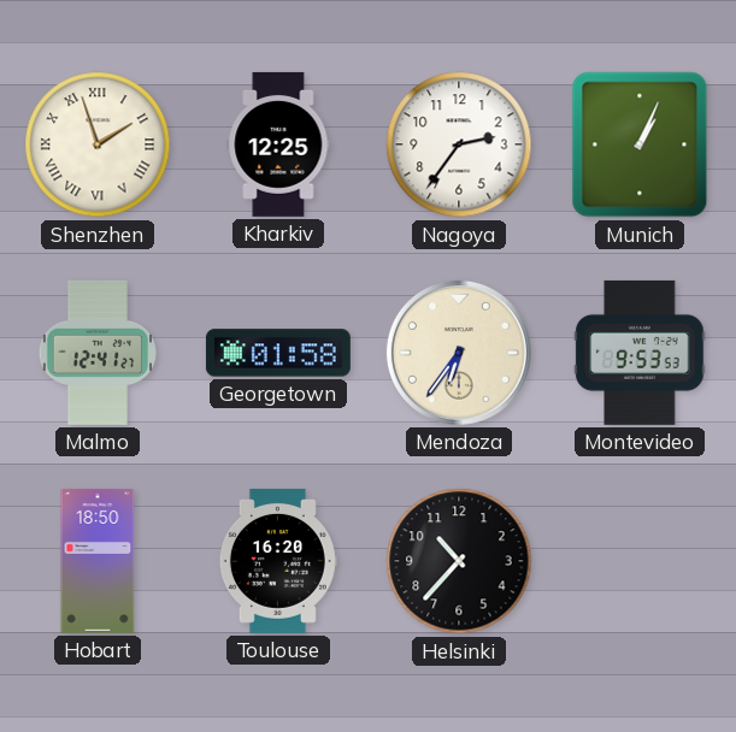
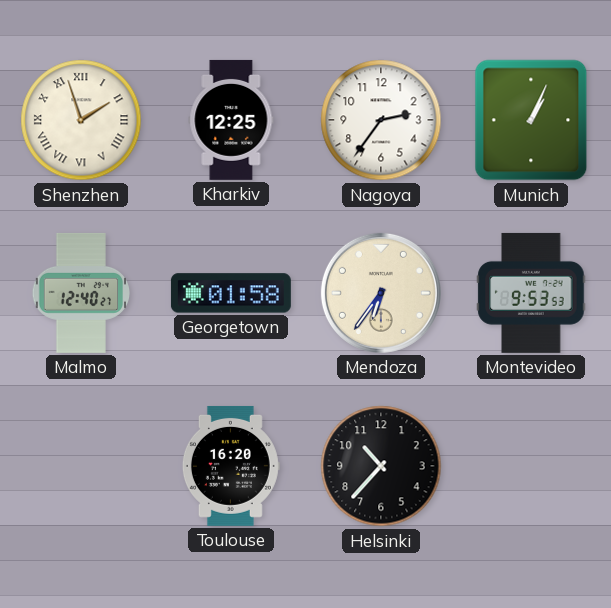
Malmo: 12:41 -> 12:40
Hobart: 18:50 -> none
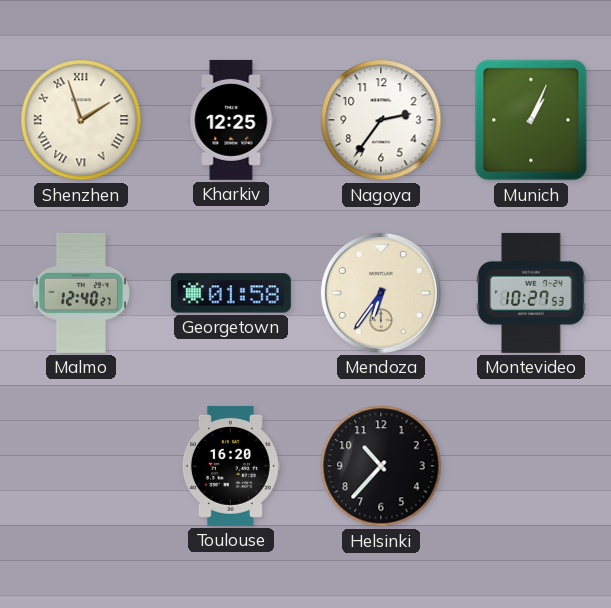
Montevideo: 9:53 -> 10:27
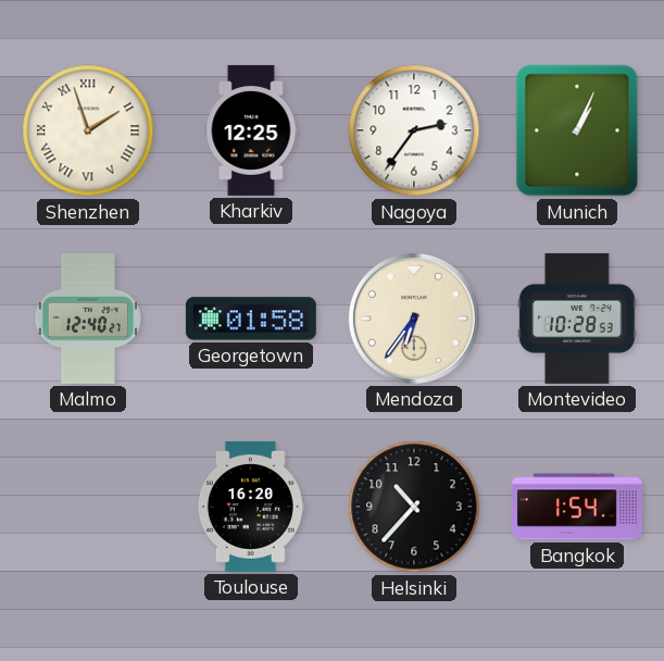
Montevideo: 10:27 -> 10:28
Bangkok: none -> 1:54
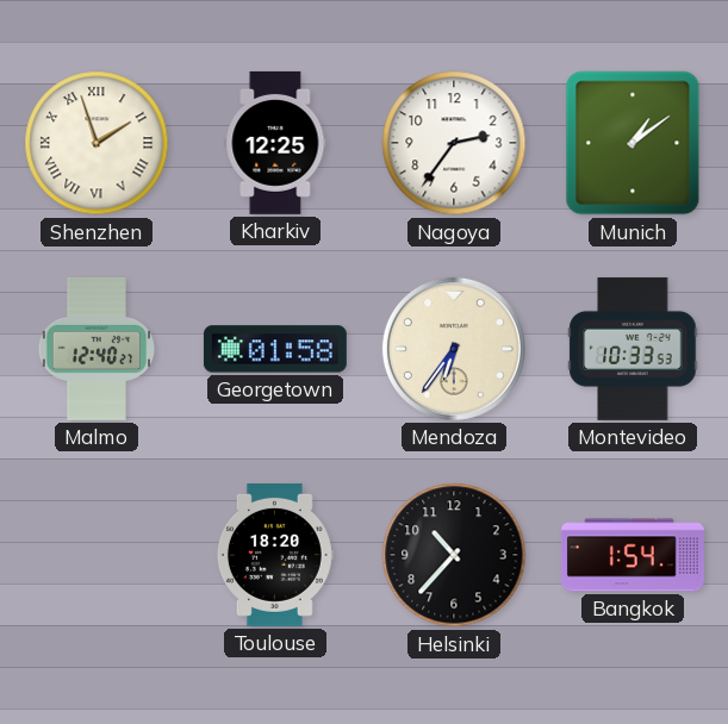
Munich: 1:04 -> 1:09
Montevideo: 10:28 -> 10:33
Toulouse: 16:20 -> 18:20
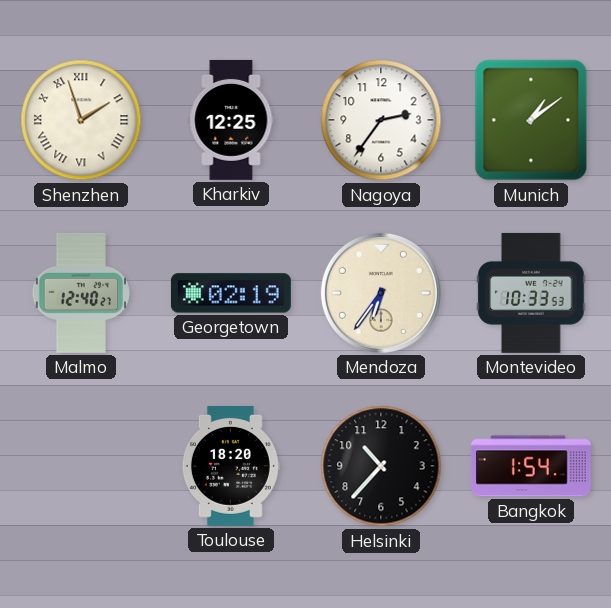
Georgetown: 01:58 -> 02:19
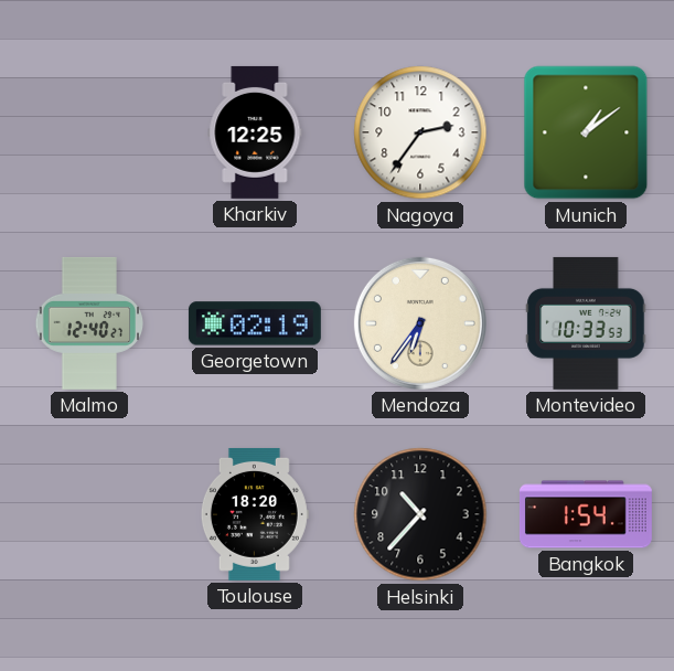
Shenzhen: 1:57 -> none
